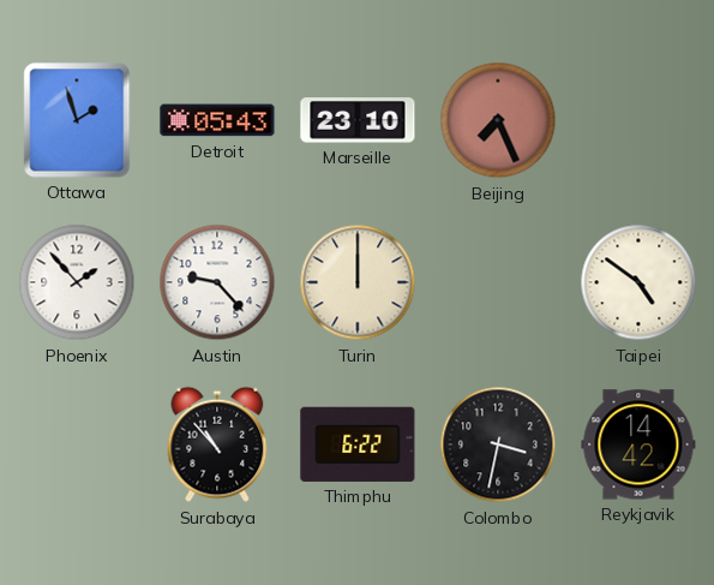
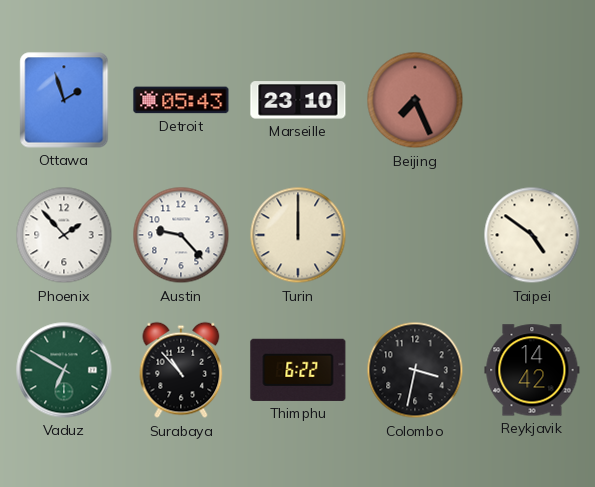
Vaduz: none -> 6:50
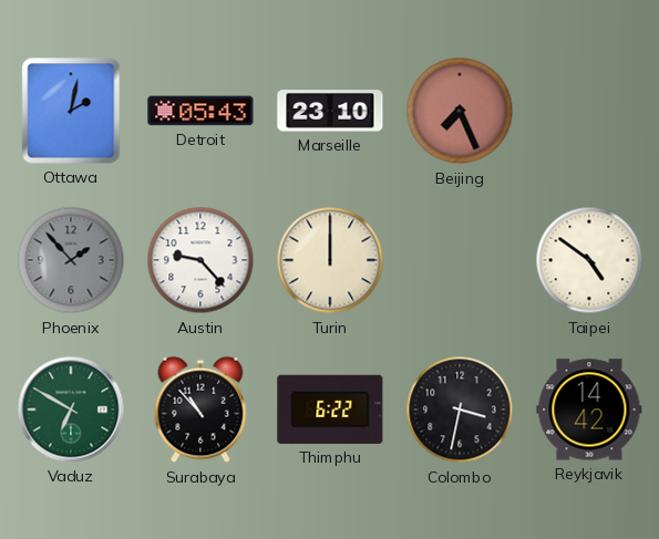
Ottawa: 1:57 -> 2:02
Phoenix dial: white -> grey
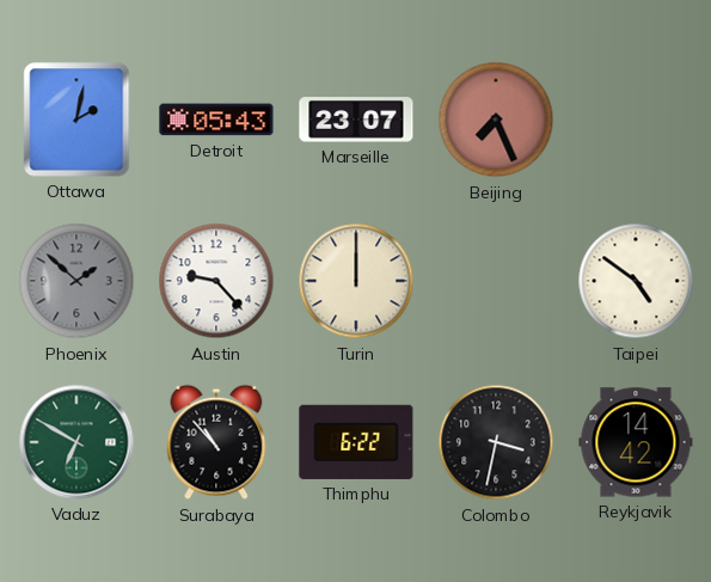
Marseille: 23:10 -> 23:07
Phoenix: 1:53 -> 1:52
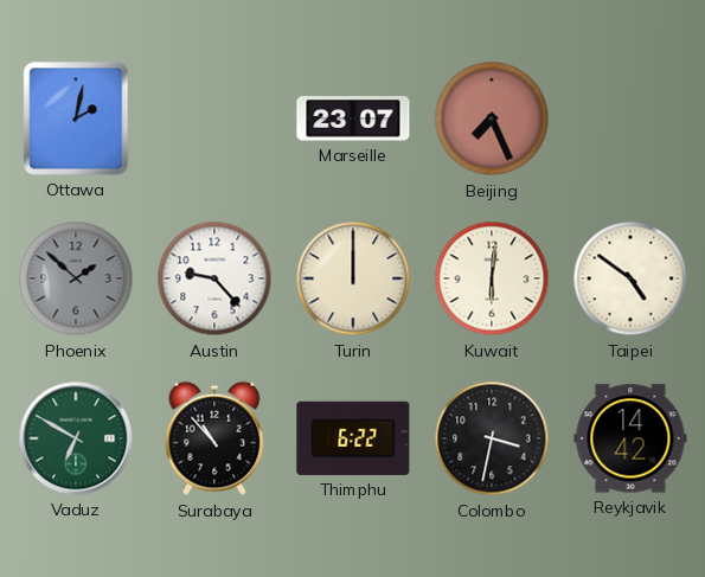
Detroit: 05:43 -> none
Kuwait: none -> 6:01
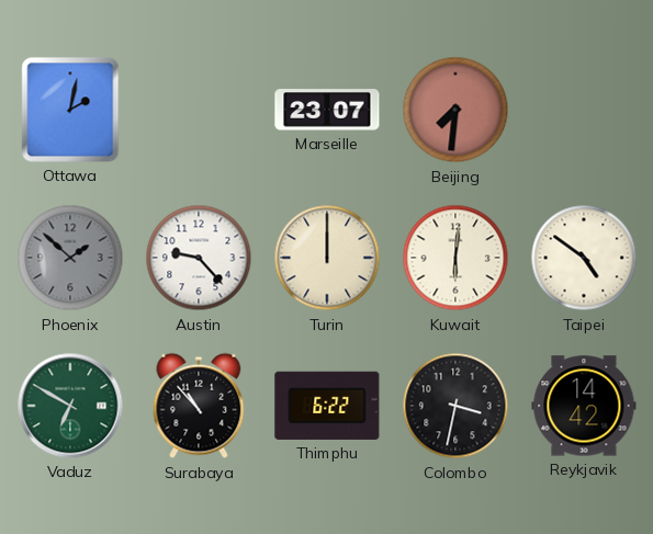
Beijing: 7:26 -> 7:31
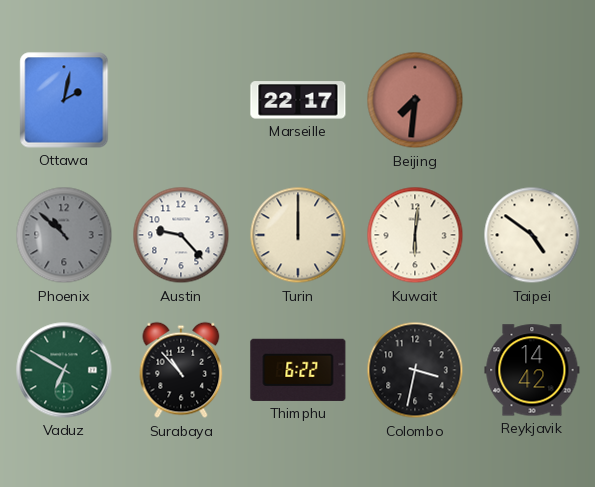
Marseille: 23:07 -> 22:17
Phoenix: 1:52 -> 10:52
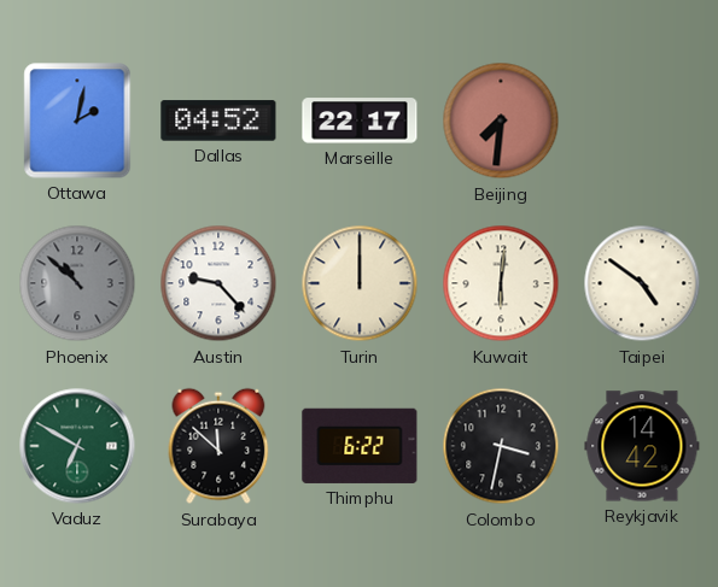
Dallas: none -> 04:52
Surabaya: 10:53 -> 11:52
